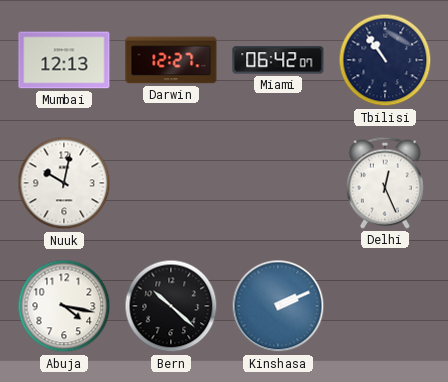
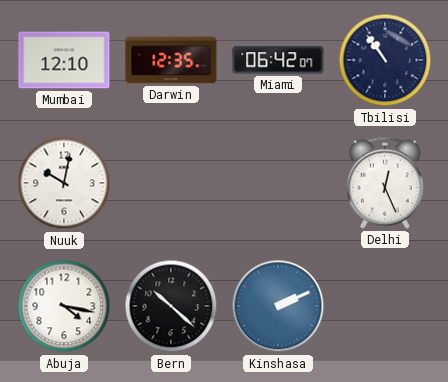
Mumbai: 12:13 -> 12:10
Darwin: 12:27 -> 12:35
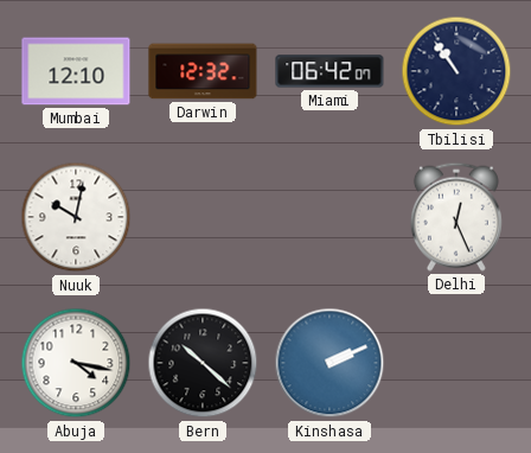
Darwin: 12:35 -> 12:32
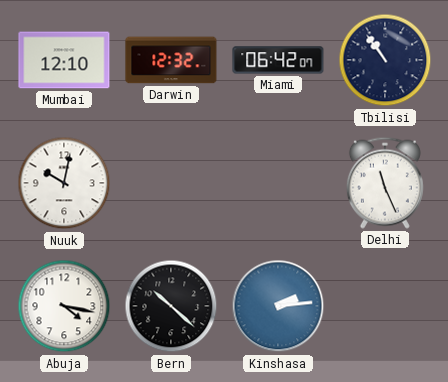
Delhi: 12:26 -> 11:26
Kinshasa: 2:11 -> 2:14
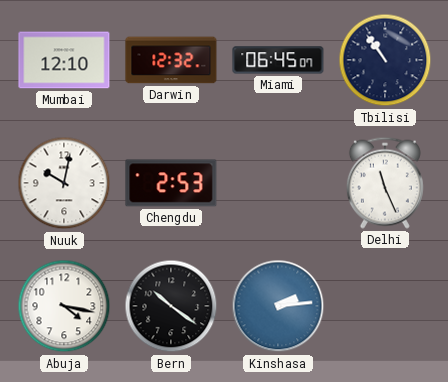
Miami: 06:42 -> 06:45
Chengdu: none -> 2:53
Bern: 10:22 -> 10:21
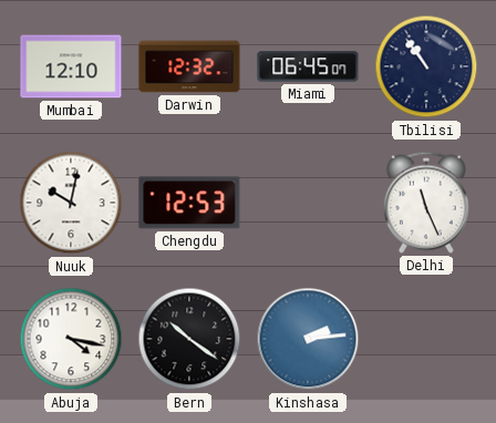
Chengdu: 2:53 -> 12:53
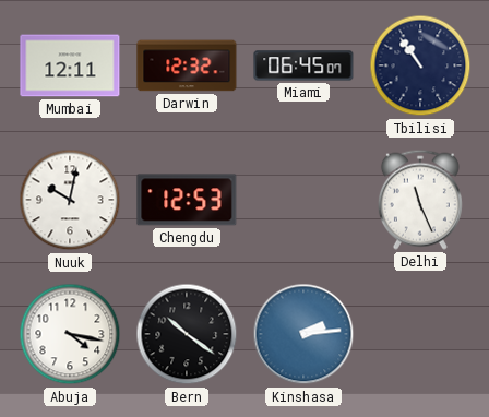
Mumbai: 12:10 -> 12:11
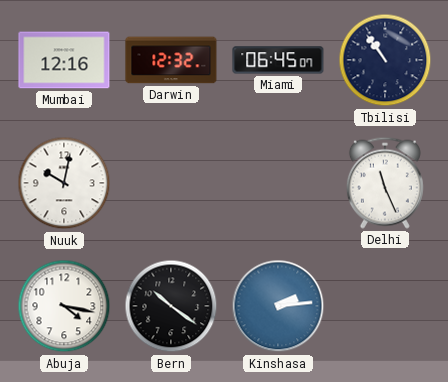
Mumbai: 12:11 -> 12:16
Chengdu: 12:53 -> none
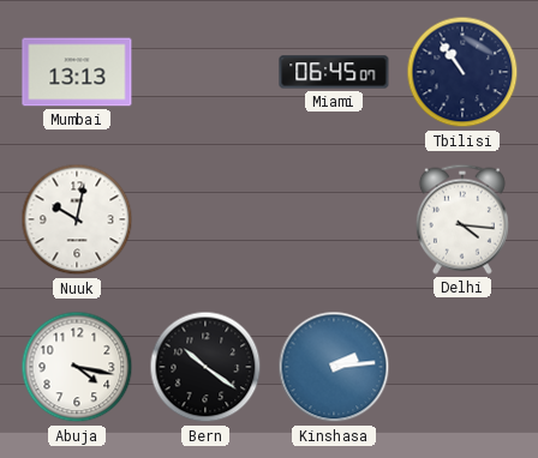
Mumbai: 12:16 -> 13:13
Darwin: 12:32 -> none
Delhi: 11:26 -> 4:16
